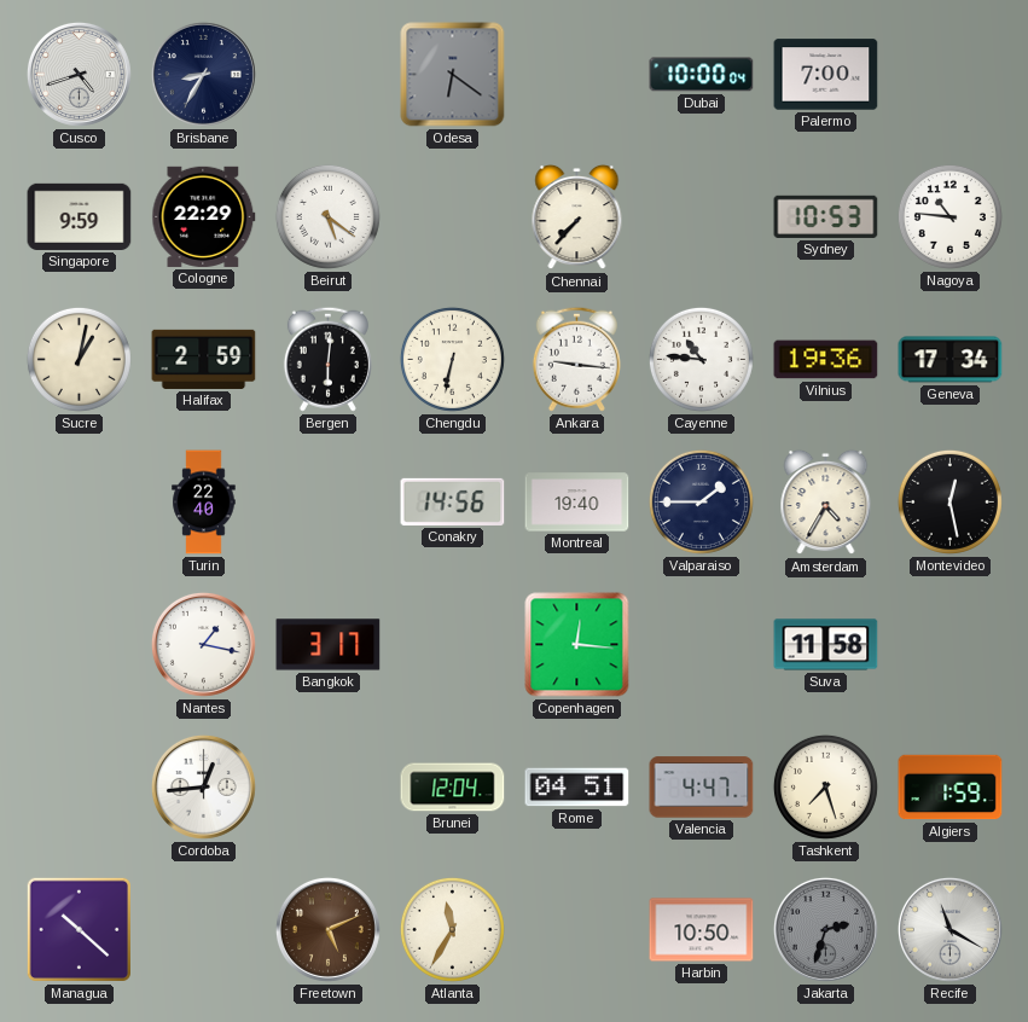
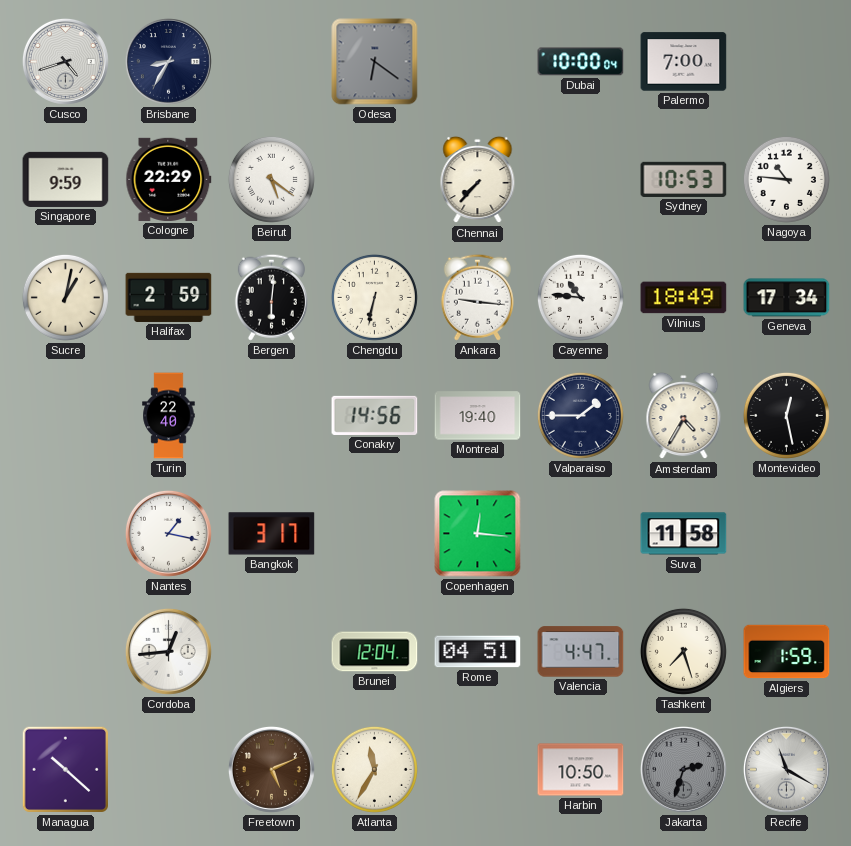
Vilnius: 19:36 -> 18:49
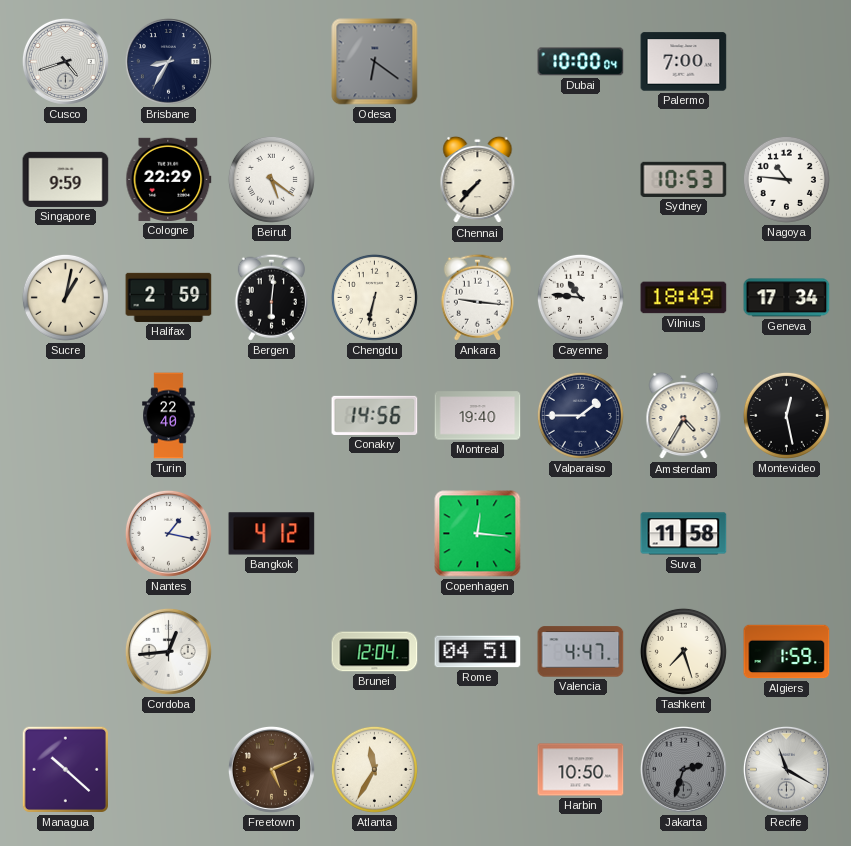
Bangkok: 3:17 -> 4:12
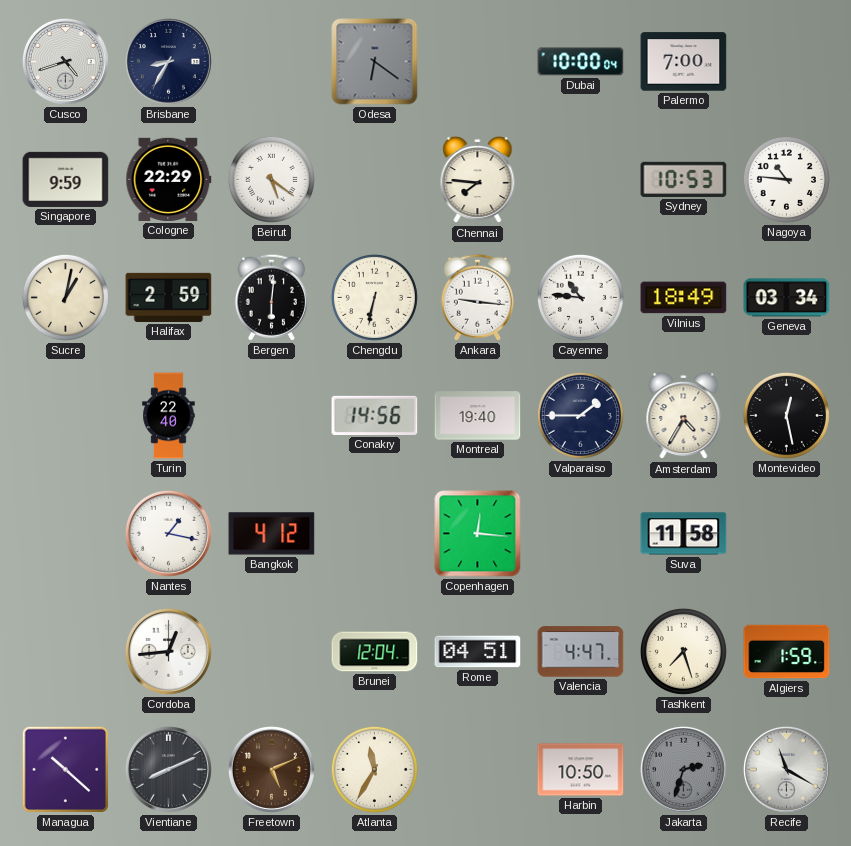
Chennai: 7:37 -> 7:46
Geneva: 17:34 -> 03:34
Vientiane: none -> 8:11
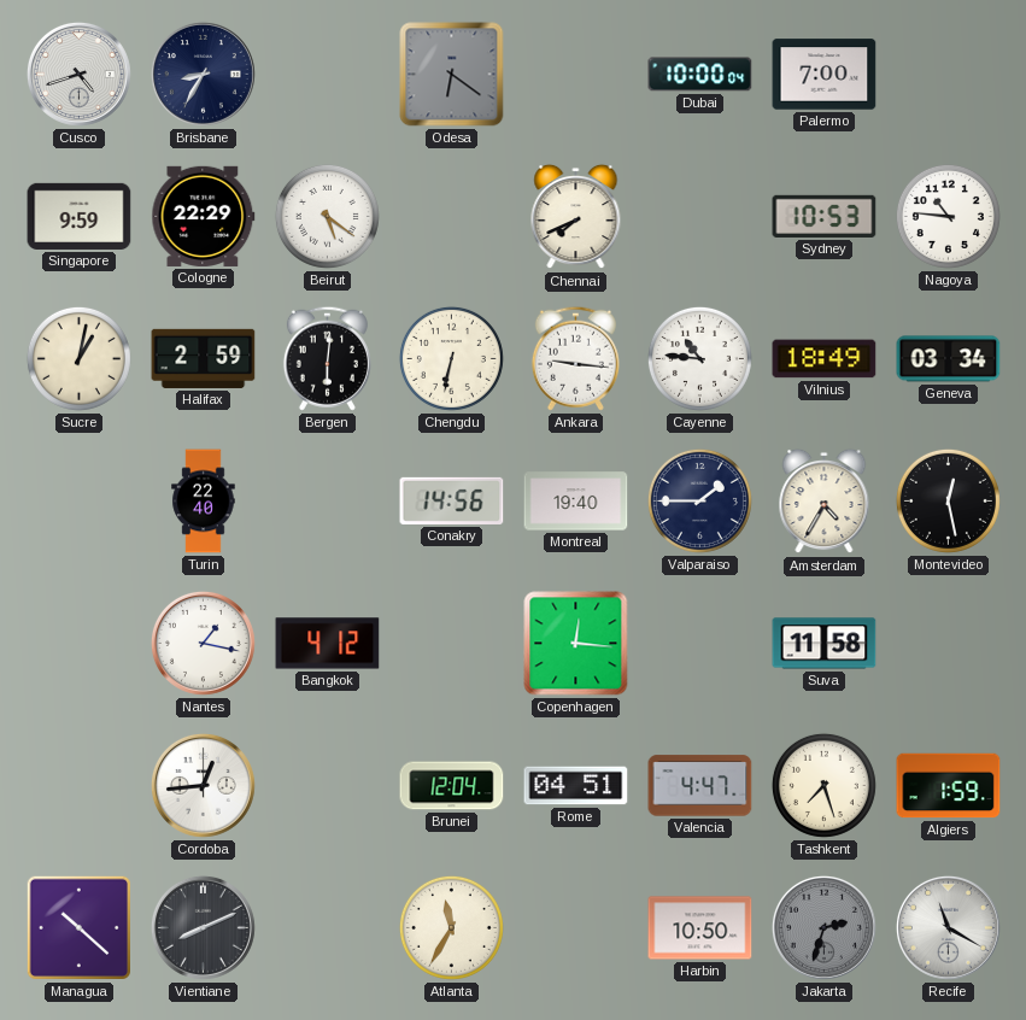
Chennai: 7:46 -> 7:41
Freetown: 5:11 -> none
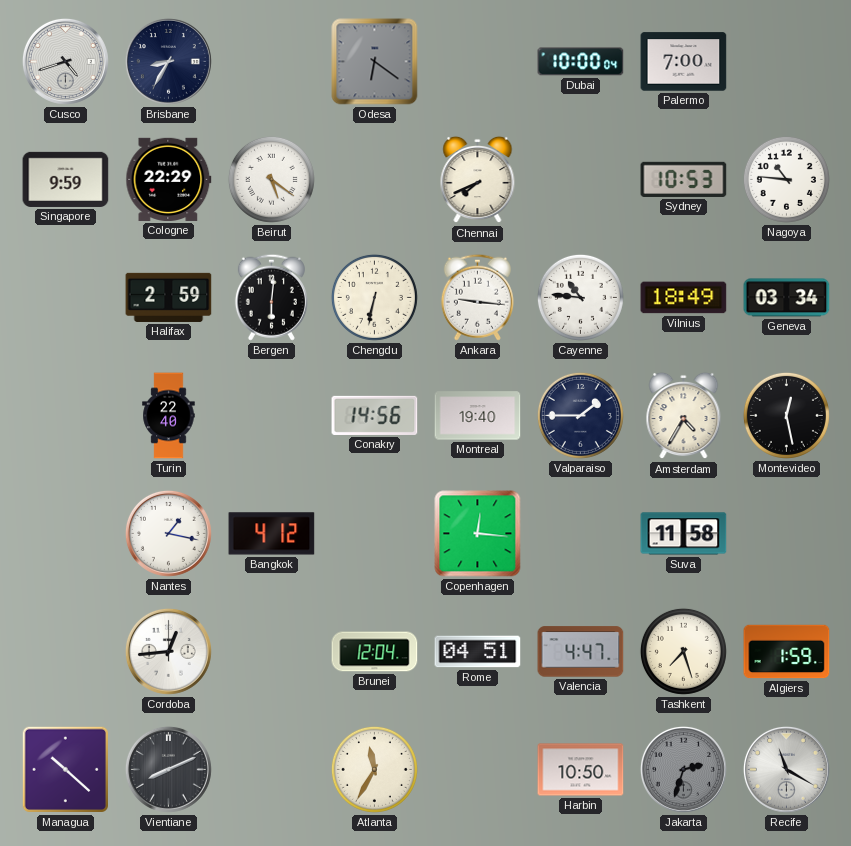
Sucre: 1:02 -> none
